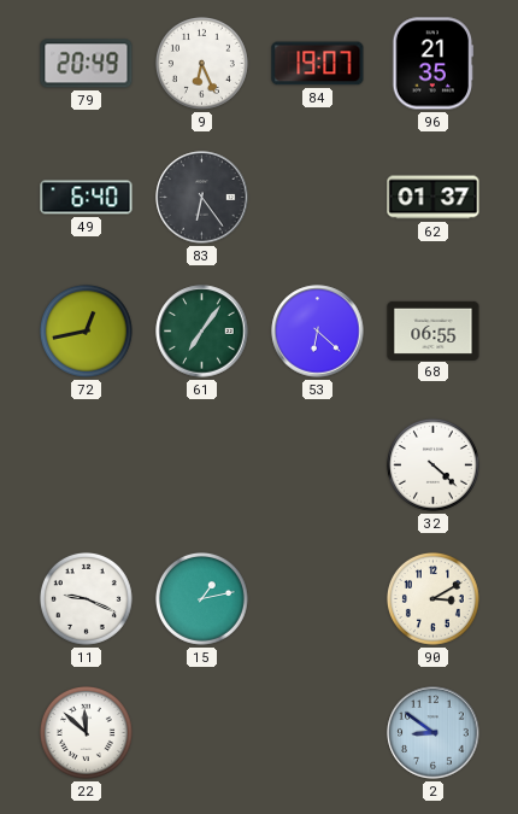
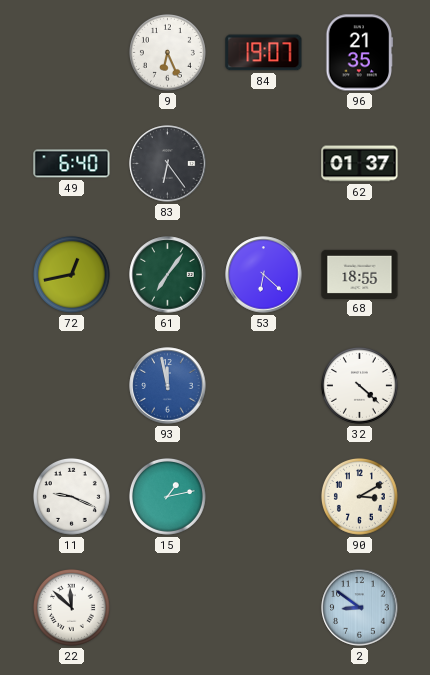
79: 20:49 -> none
68: 06:55 -> 18:55
93: none -> 11:58
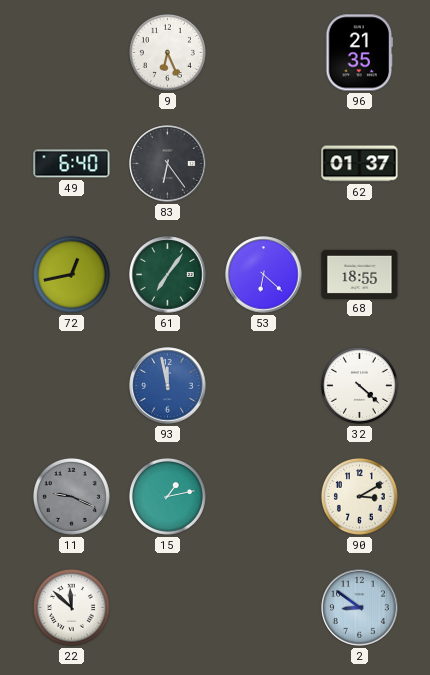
84: 19:07 -> none
11 dial: white -> grey
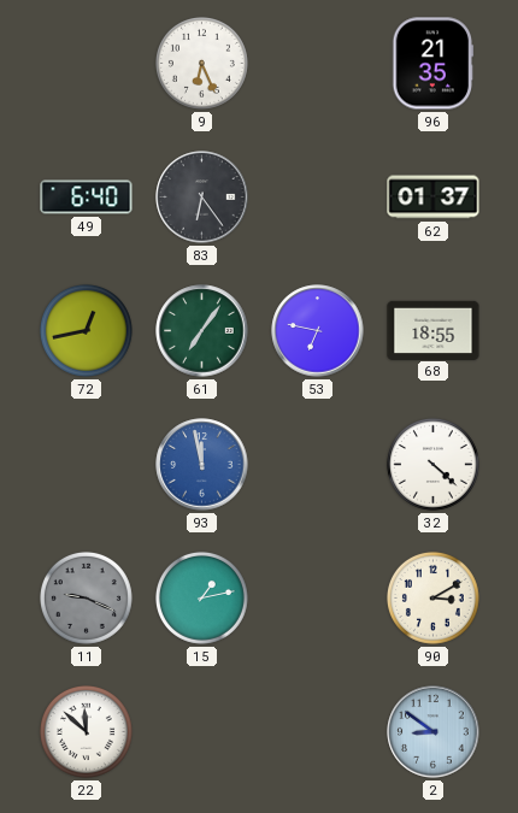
53: 6:22 -> 6:47
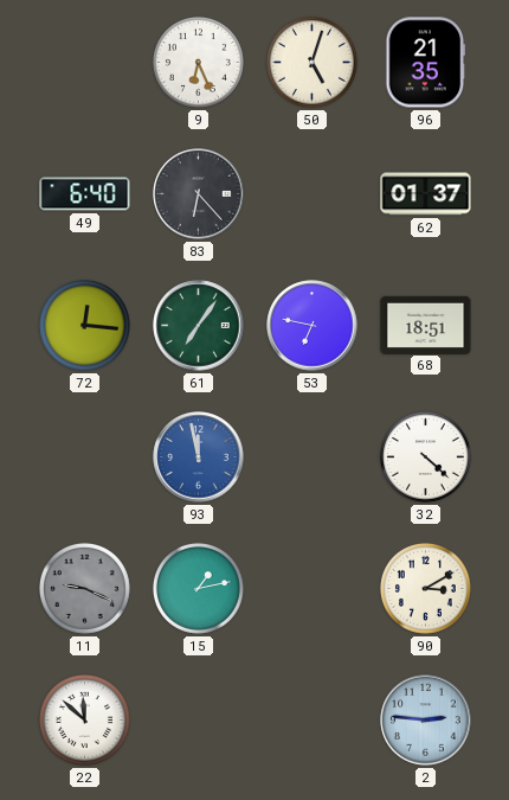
50: none -> 5:03
83: 6:24 -> 6:23
72: 12:43 -> 12:16
68: 18:55 -> 18:51
2: 8:51 -> 2:46
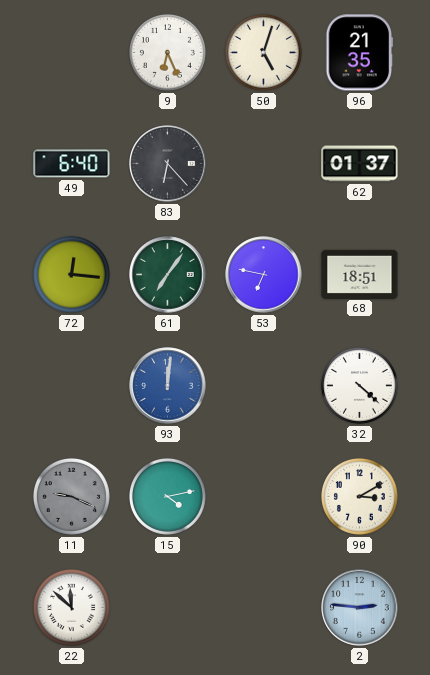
93: 11:58 -> 12:01
15: 1:13 -> 4:13
